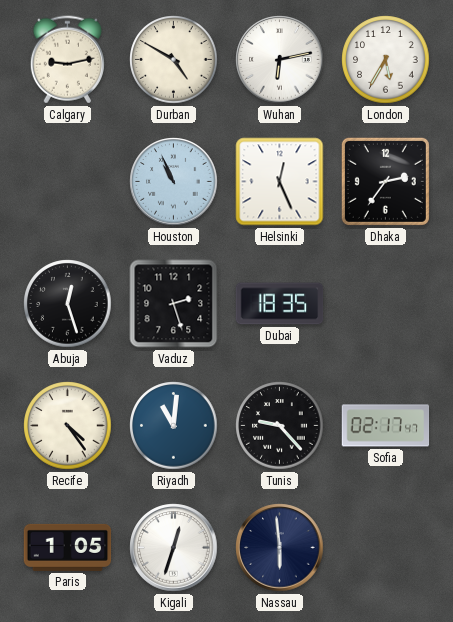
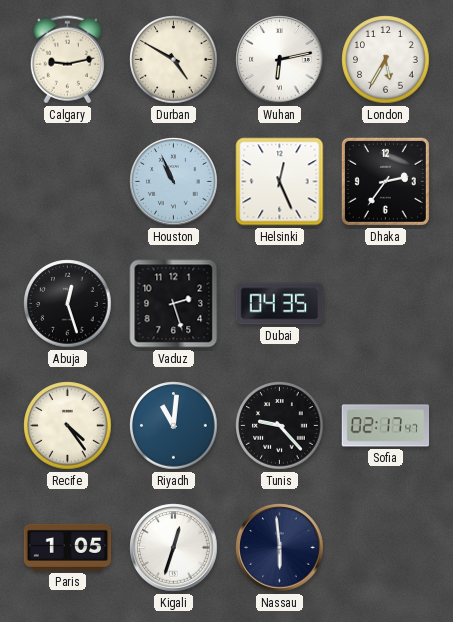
Dubai: 18:35 -> 04:35
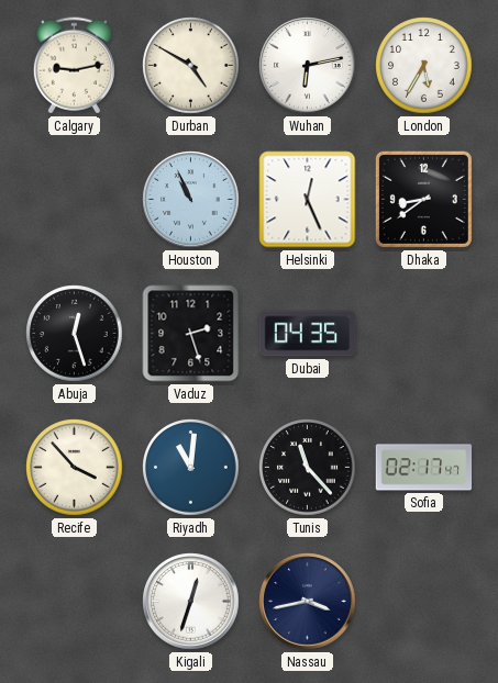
Dhaka: 2:36 -> 8:39
Recife: 4:24 -> 3:53
Tunis: 9:23 -> 11:23
Paris: 1:05 -> none
Nassau: 5:59 -> 3:43
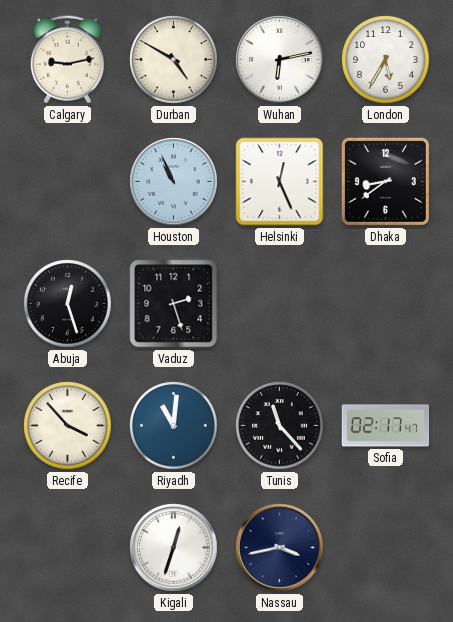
Dubai: 04:35 -> none
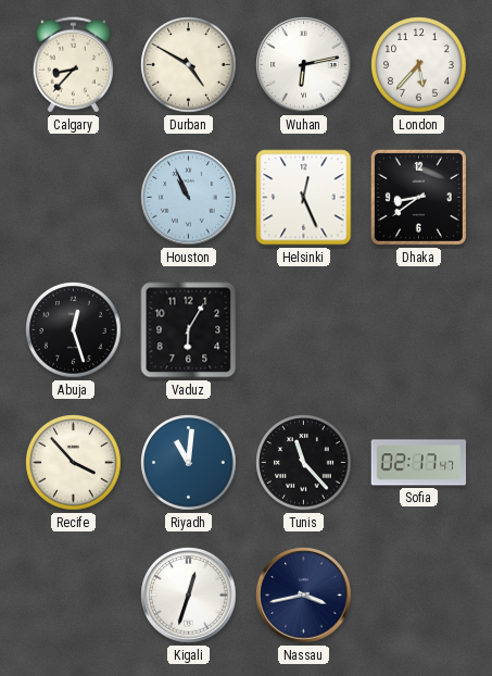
Calgary: 9:13 -> 8:37
London: 5:35 -> 5:37
Vaduz: 2:27 -> 6:05
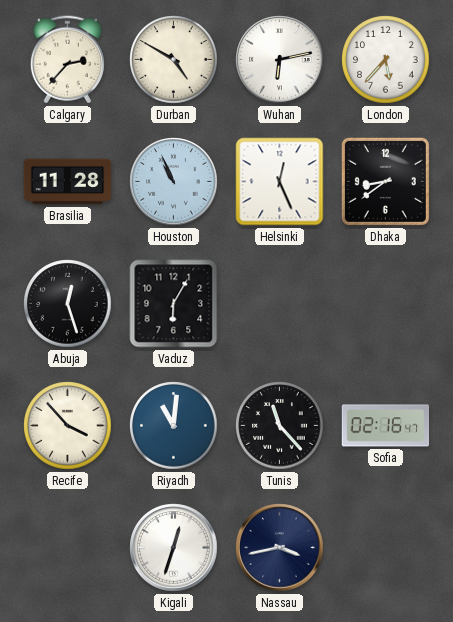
Calgary: 8:37 -> 2:37
Brasilia: none -> 11:28
Sofia: 02:17 -> 02:16
